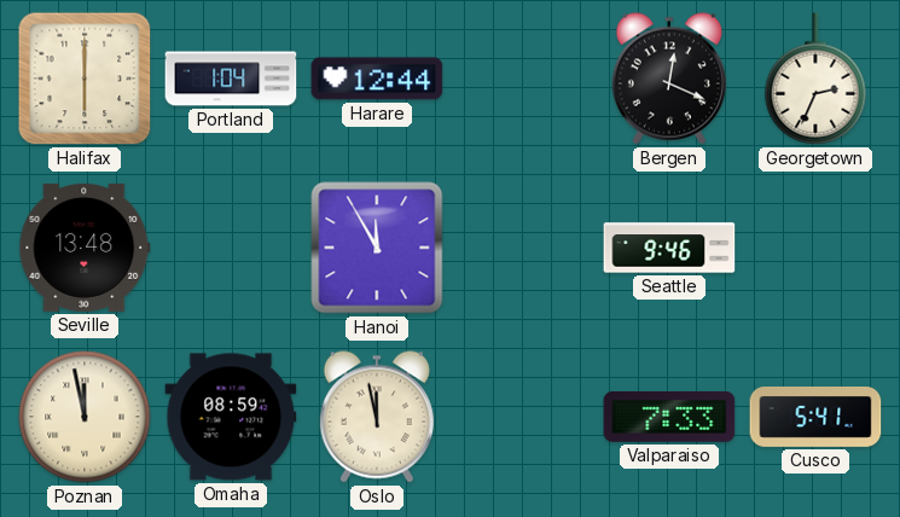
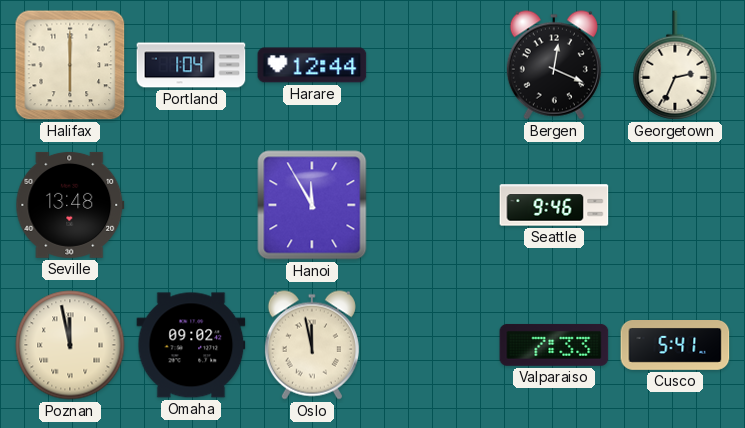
Omaha: 08:59 -> 09:02
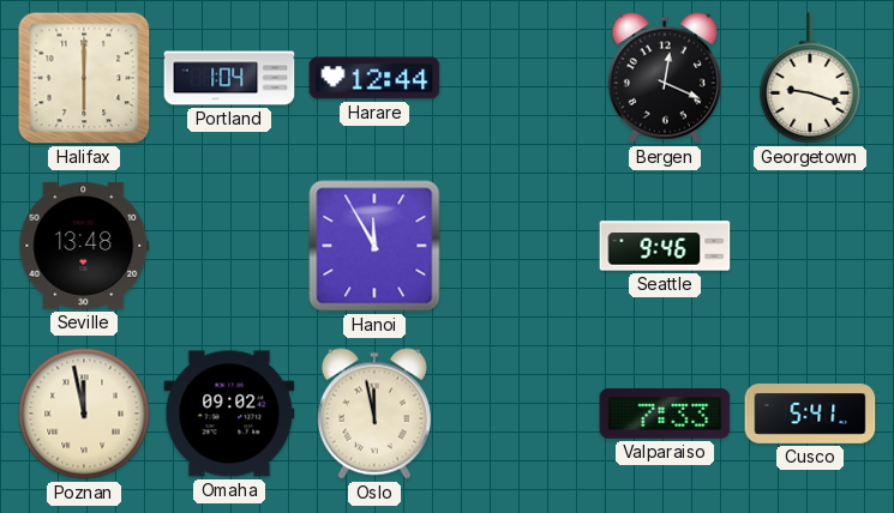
Georgetown: 2:34 -> 9:18
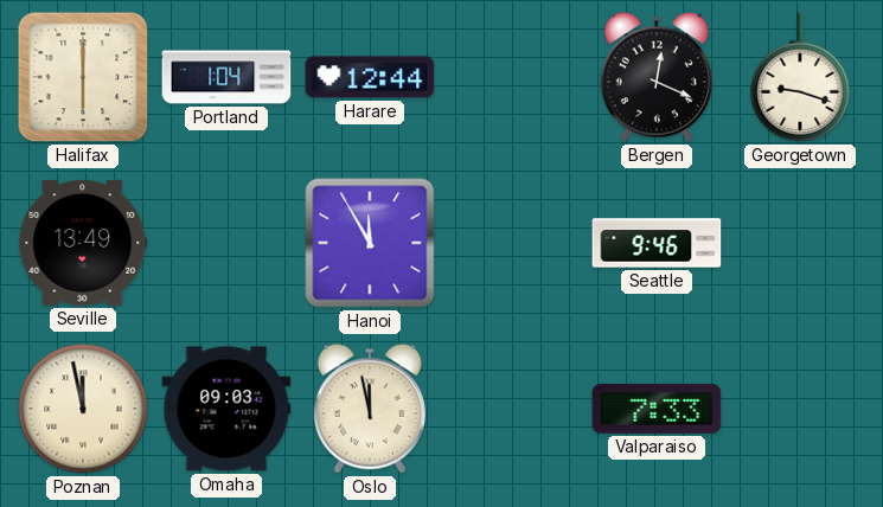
Seville: 13:48 -> 13:49
Omaha: 09:02 -> 09:03
Cusco: 5:41 -> none
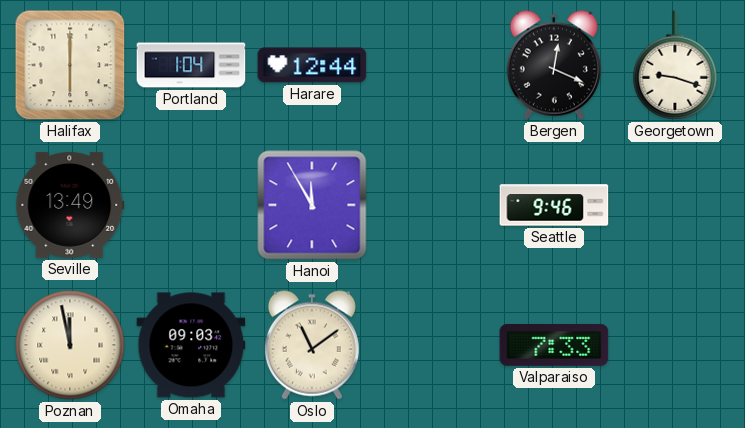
Oslo: 11:58 -> 11:09
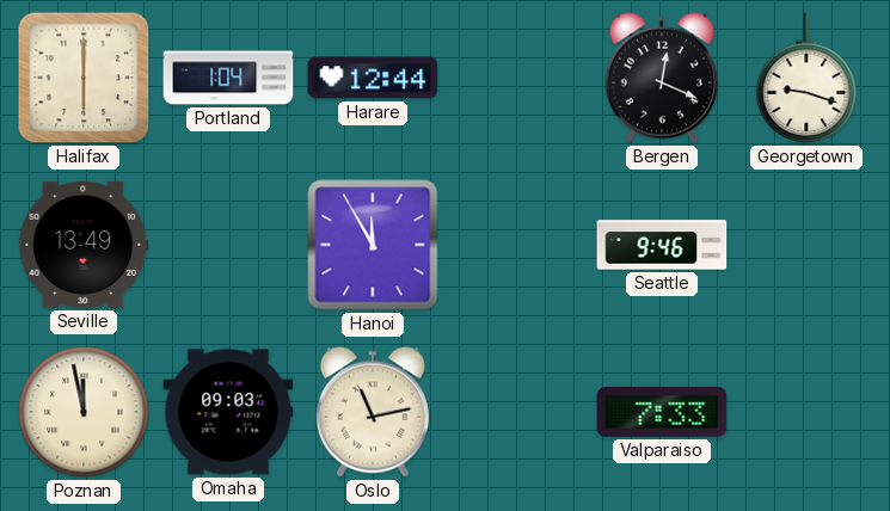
Oslo: 11:09 -> 11:13
